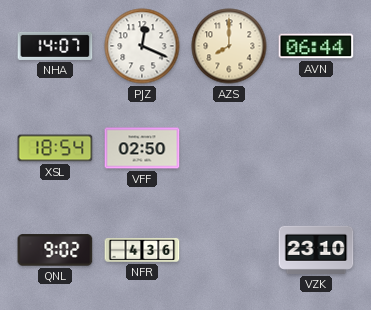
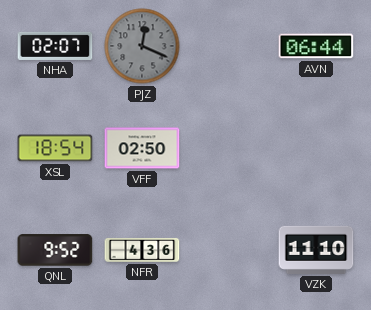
NHA: 14:07 -> 02:07
PJZ dial: white -> grey
AZS: 8:00 -> none
QNL: 9:02 -> 9:52
VZK: 23:10 -> 11:10
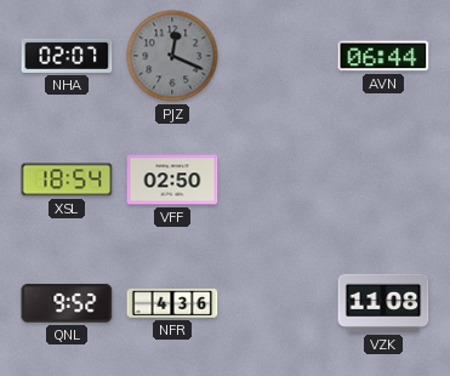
VZK: 11:10 -> 11:08
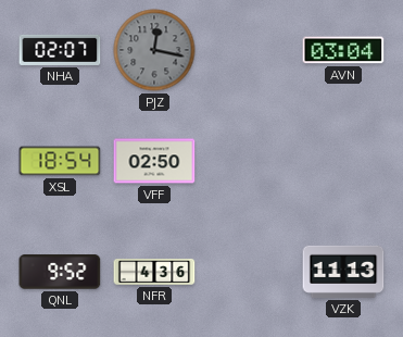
PJZ: 12:19 -> 12:17
AVN: 06:44 -> 03:04
VZK: 11:08 -> 11:13
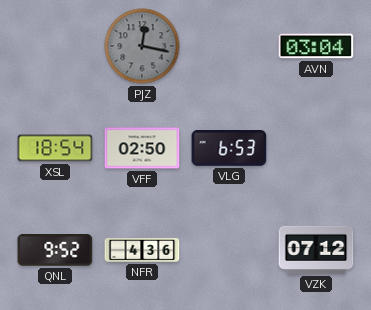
NHA: 02:07 -> none
VLG: none -> 6:53
VZK: 11:13 -> 07:12
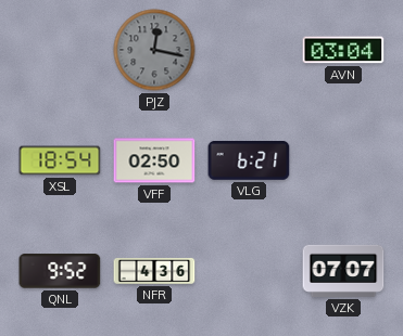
VLG: 6:53 -> 6:21
VZK: 07:12 -> 07:07
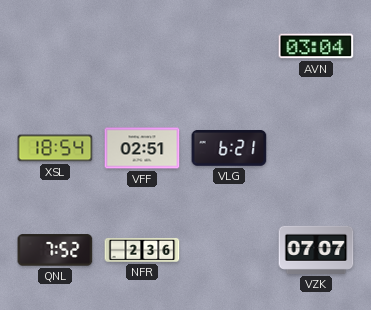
PJZ: 12:17 -> none
VFF: 02:50 -> 02:51
QNL: 9:52 -> 7:52
NFR: 4:36 -> 2:36
